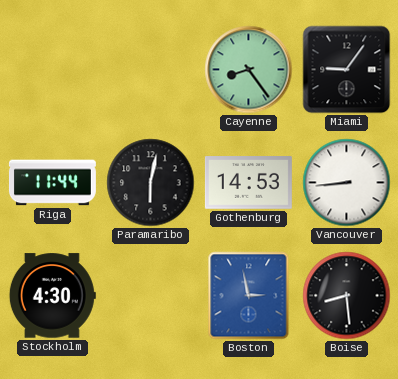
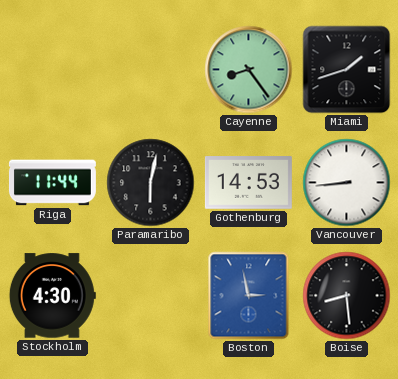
Miami: 9:06 -> 1:42
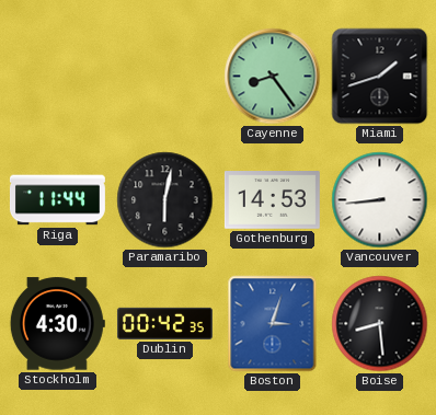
Dublin: none -> 00:42
Boston: 2:58 -> 3:03
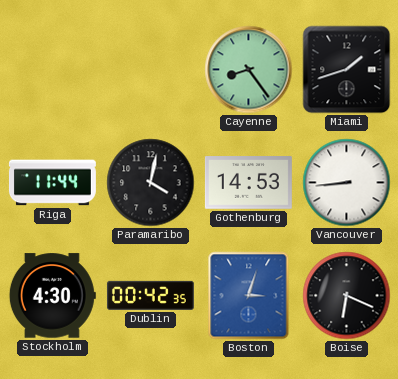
Paramaribo: 6:02 -> 4:02
Boise: 8:29 -> 6:19
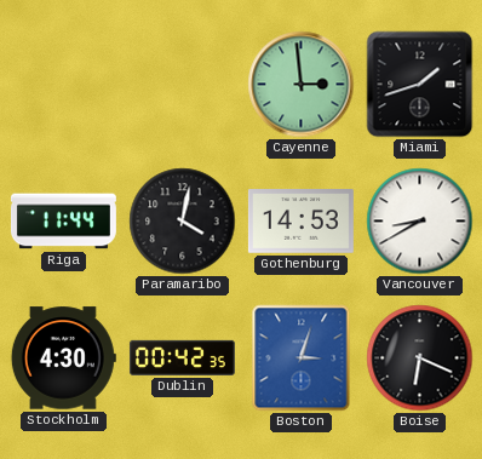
Cayenne: 8:24 -> 2:59
Vancouver: 8:44 -> 8:40
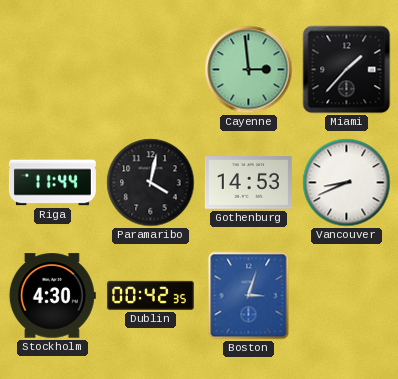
Miami: 1:42 -> 1:37
Vancouver: 8:40 -> 8:41
Boise: 6:19 -> none
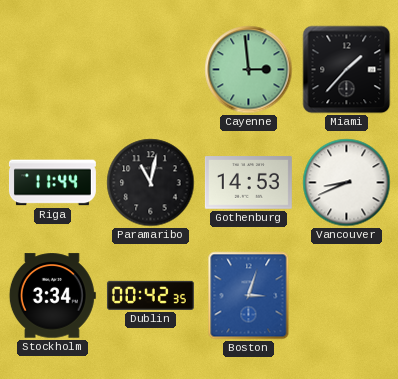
Paramaribo: 4:02 -> 11:02
Stockholm: 4:30 -> 3:34
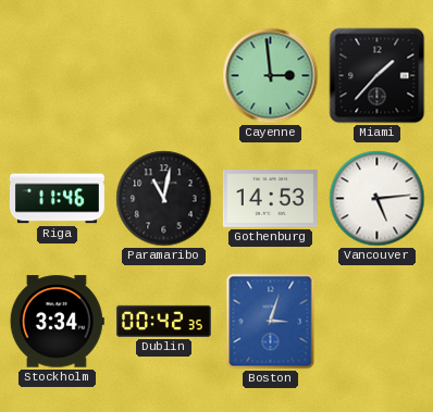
Riga: 11:44 -> 11:46
Vancouver: 8:41 -> 5:14
